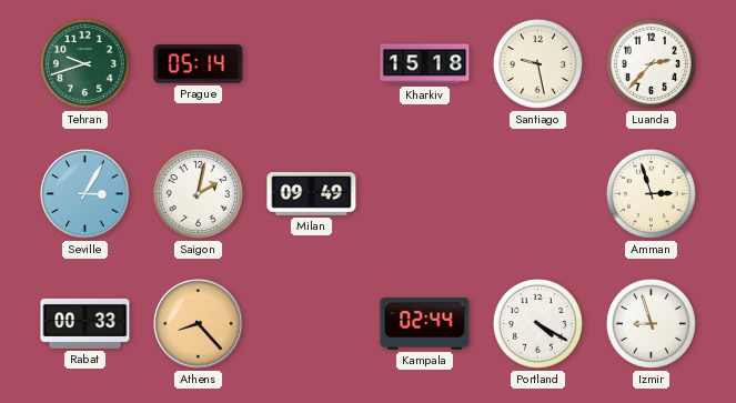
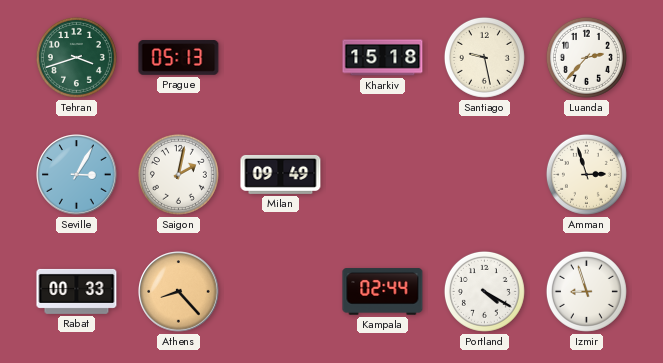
Tehran: 9:42 -> 3:42
Prague: 05:14 -> 05:13
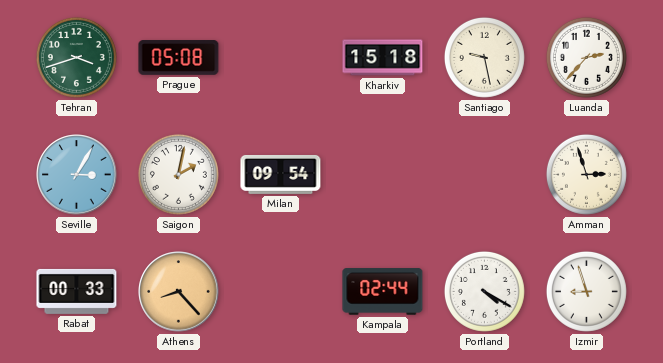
Prague: 05:13 -> 05:08
Milan: 09:49 -> 09:54
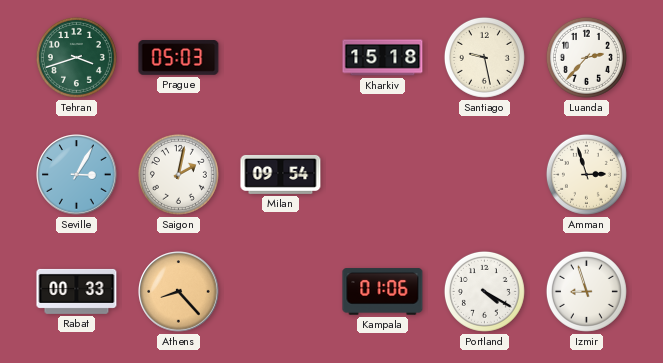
Prague: 05:08 -> 05:03
Kampala: 02:44 -> 01:06
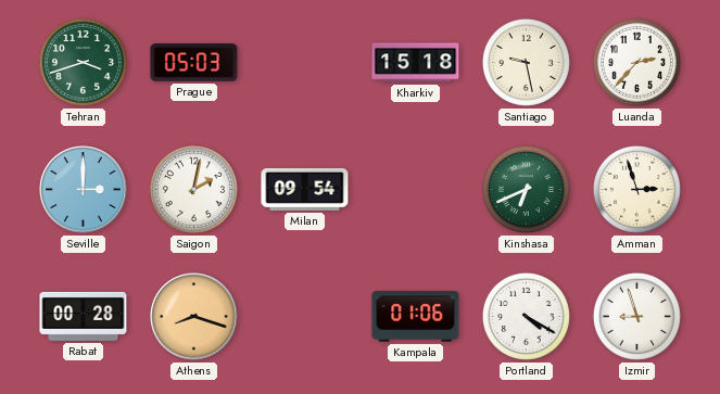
Seville: 3:05 -> 3:00
Kinshasa: none -> 6:41
Rabat: 00:33 -> 00:28
Athens: 8:23 -> 8:18
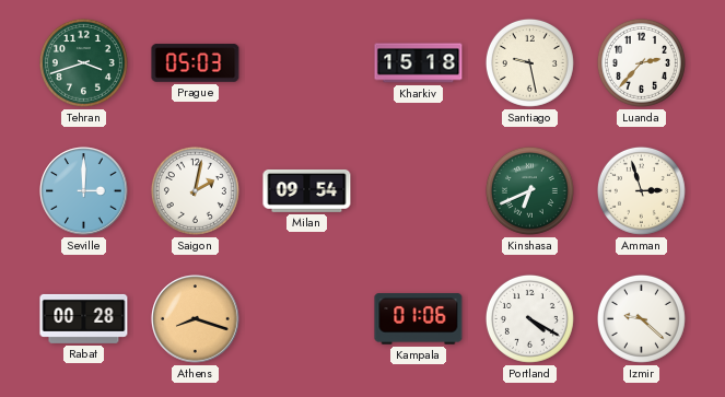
Izmir: 8:57 -> 9:22
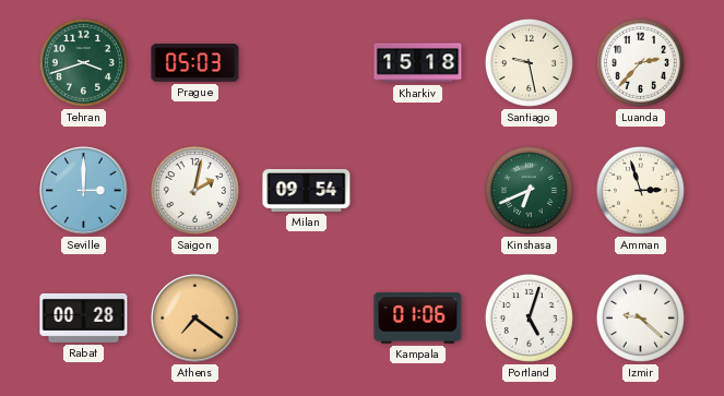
Athens: 8:18 -> 7:21
Portland: 4:20 -> 5:03
